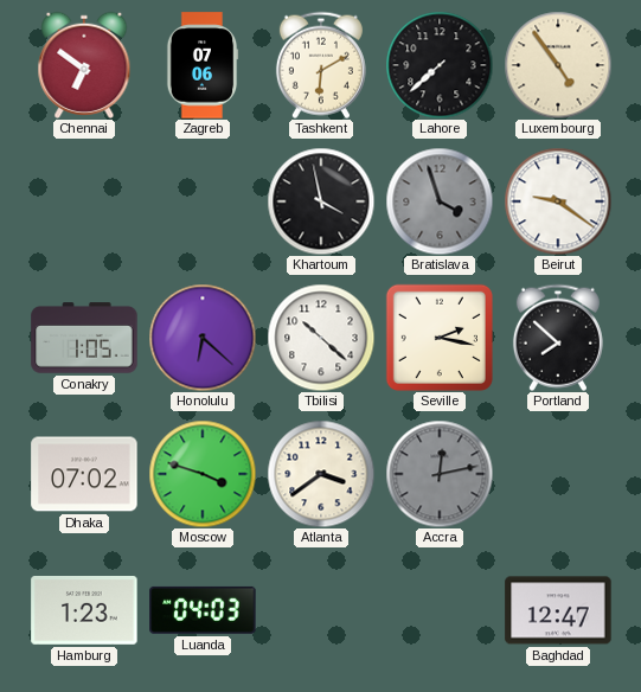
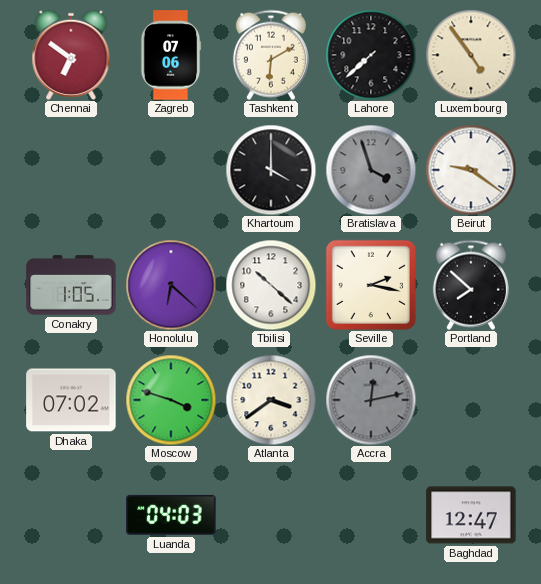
Khartoum: 3:58 -> 4:00
Hamburg: 1:23 -> none
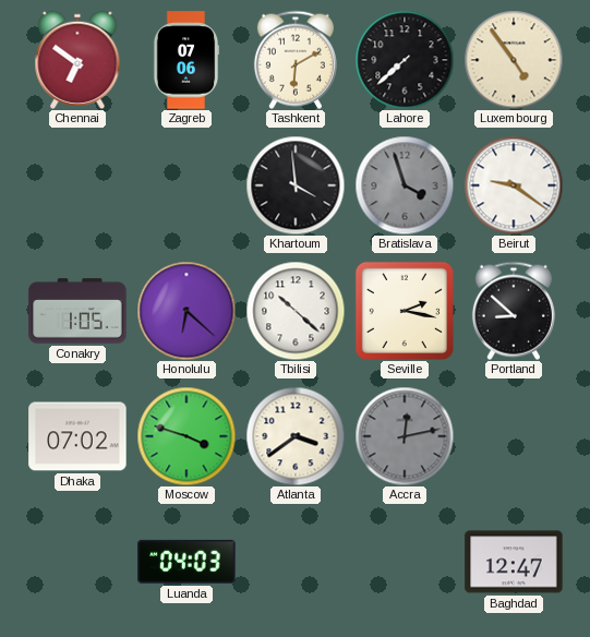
Khartoum: 4:00 -> 3:59
Portland: 7:52 -> 8:52
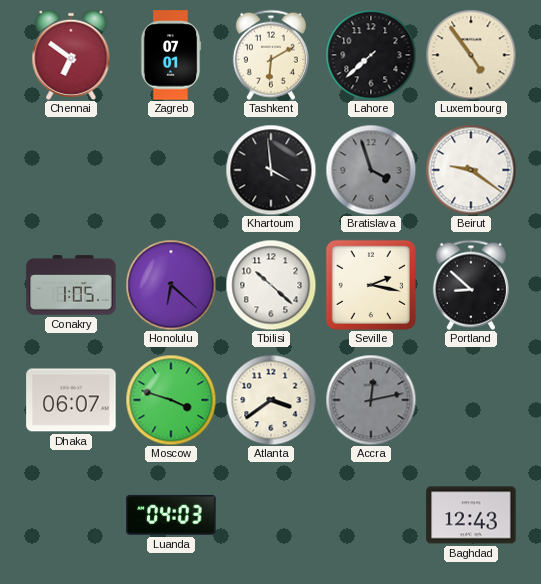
Zagreb: 07:06 -> 07:01
Dhaka: 07:02 -> 06:07
Baghdad: 12:47 -> 12:43
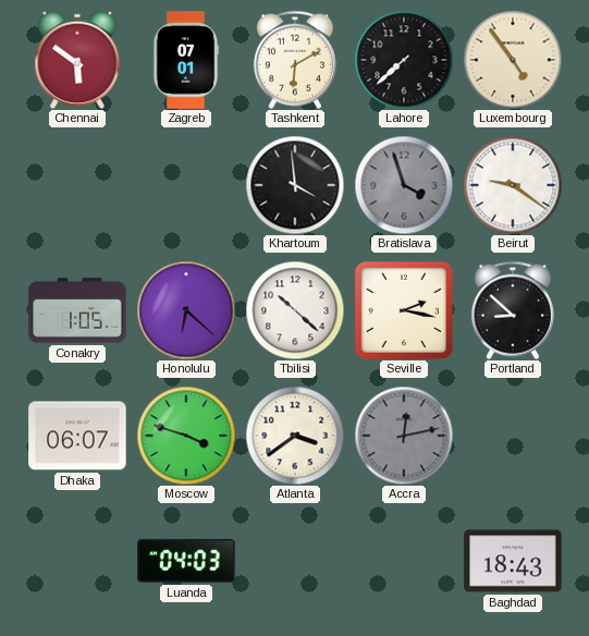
Chennai: 6:51 -> 5:51
Baghdad: 12:43 -> 18:43
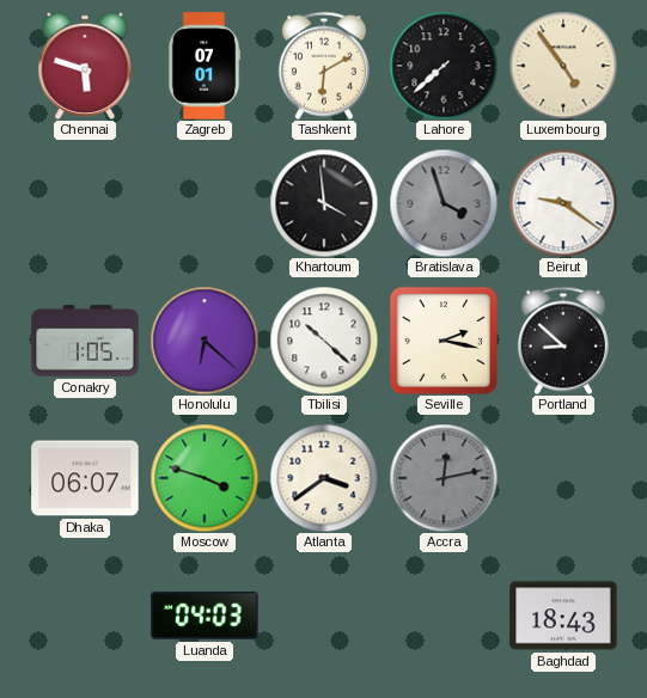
Chennai: 5:51 -> 5:48
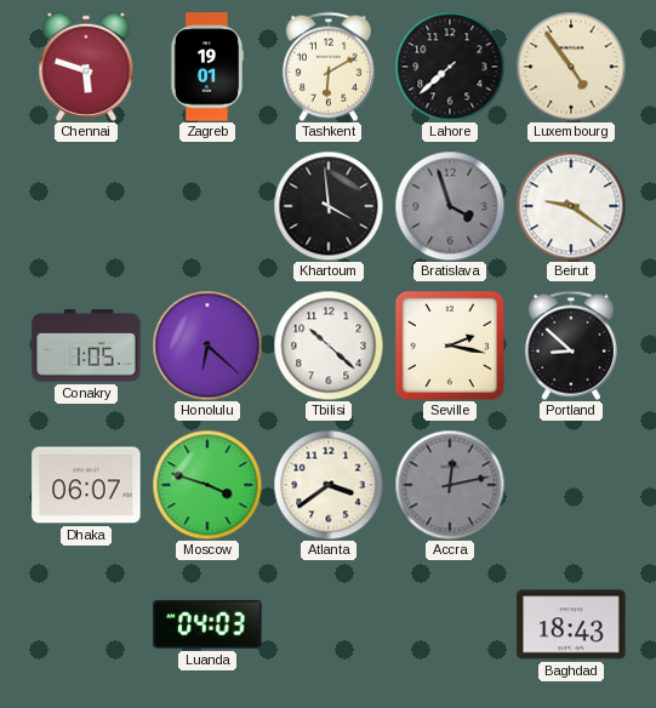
Zagreb: 07:01 -> 19:01
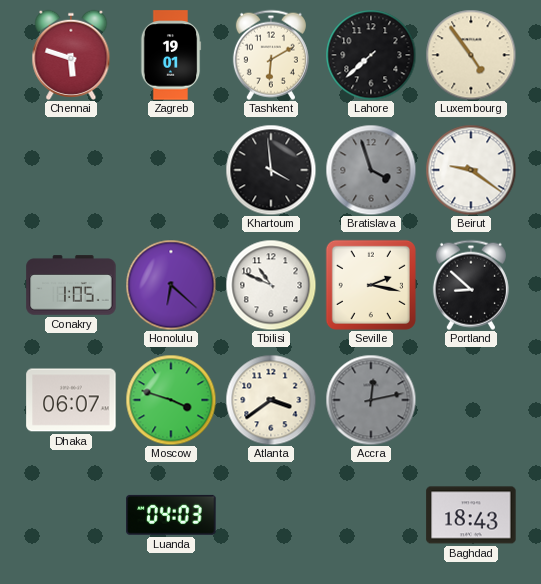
Tbilisi: 10:22 -> 10:49
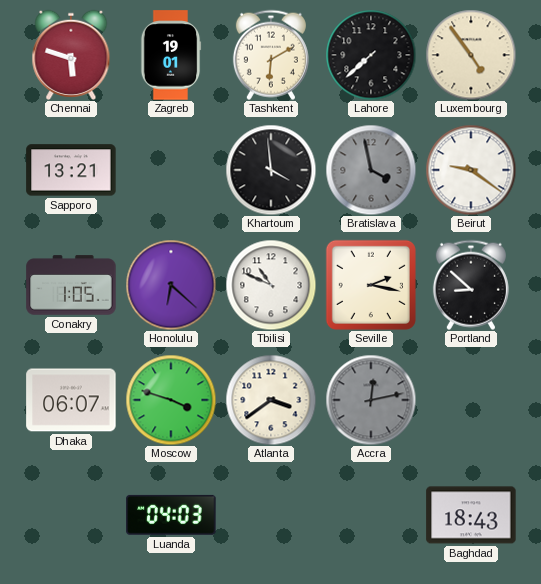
Sapporo: none -> 13:21
Bratislava: 3:57 -> 3:58
